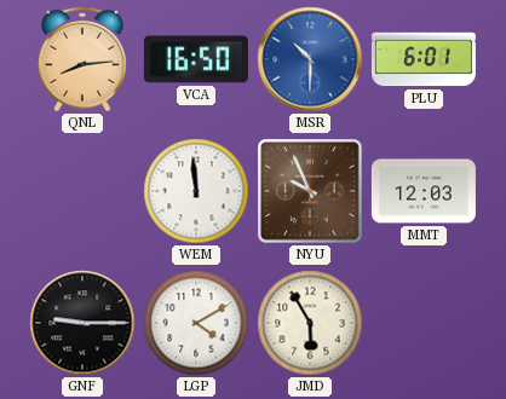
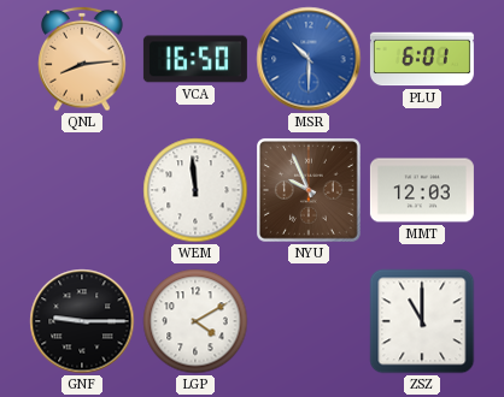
JMD: 5:55 -> none
ZSZ: none -> 11:00
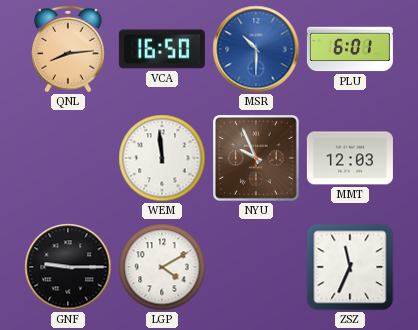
ZSZ: 11:00 -> 11:34
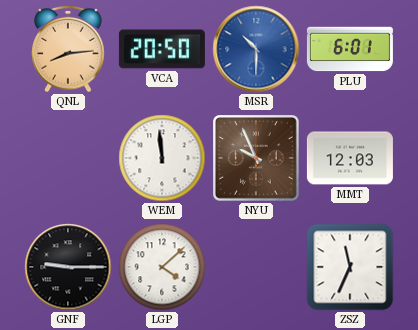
VCA: 16:50 -> 20:50
LGP: 4:10 -> 4:08
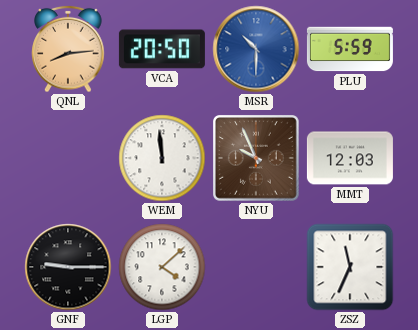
PLU: 6:01 -> 5:59
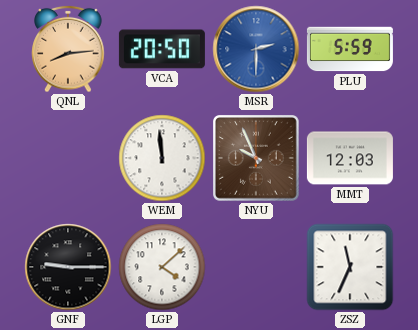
MSR: 10:30 -> 2:30
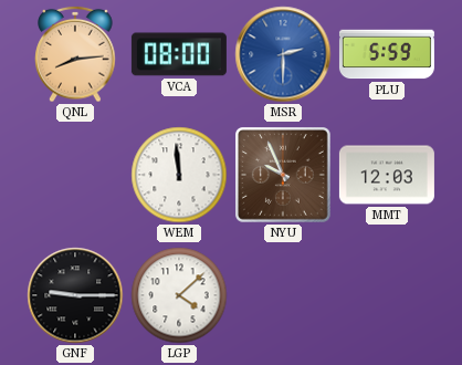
VCA: 20:50 -> 08:00
ZSZ: 11:34 -> none
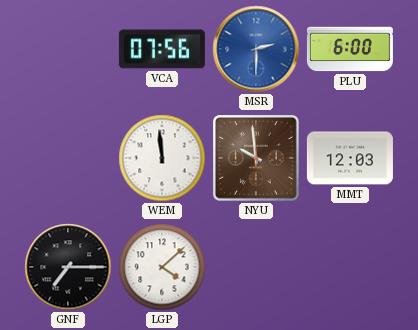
QNL: 8:14 -> none
VCA: 08:00 -> 07:56
PLU: 5:59 -> 6:00
NYU: 9:56 -> 9:59
GNF: 9:15 -> 7:15
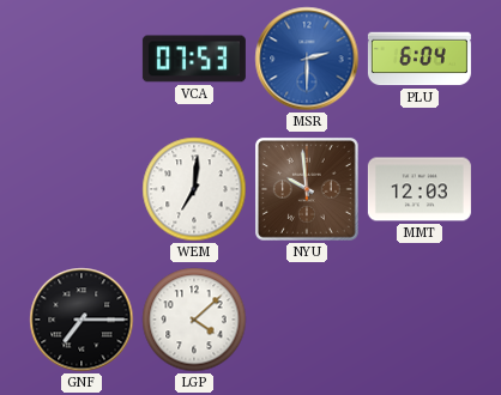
VCA: 07:56 -> 07:53
PLU: 6:00 -> 6:04
WEM: 11:59 -> 7:01
